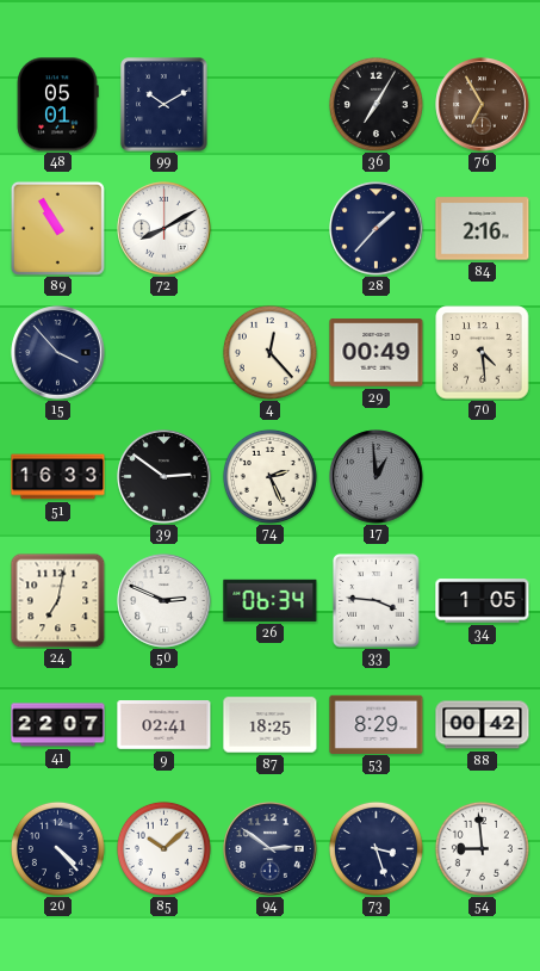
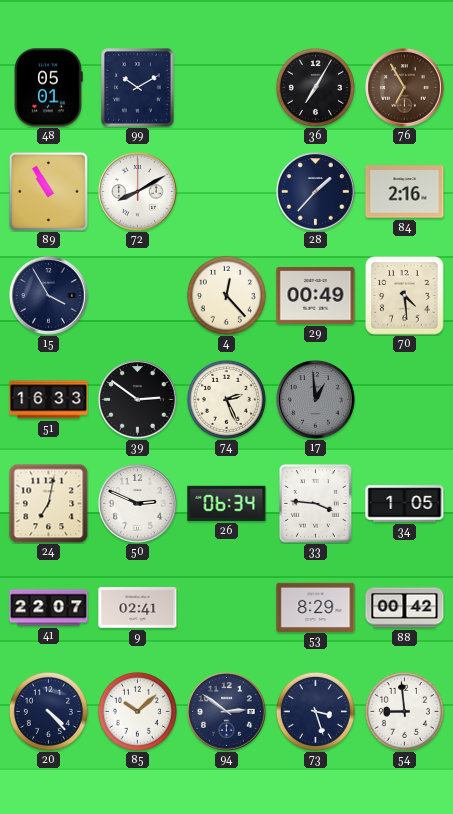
15: 3:53 -> 3:55
87: 18:25 -> none
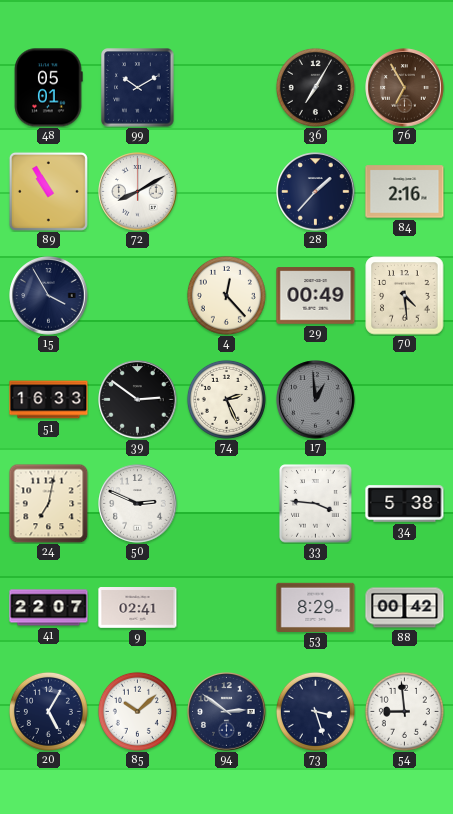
26: 06:34 -> none
34: 1:05 -> 5:38
20: 4:23 -> 5:05
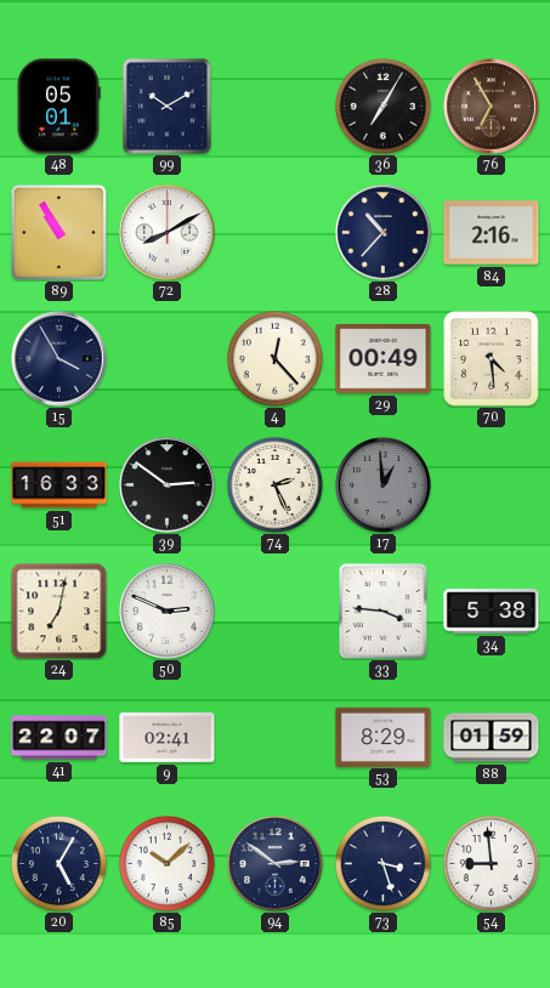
28: 1:37 -> 10:37
88: 00:42 -> 01:59
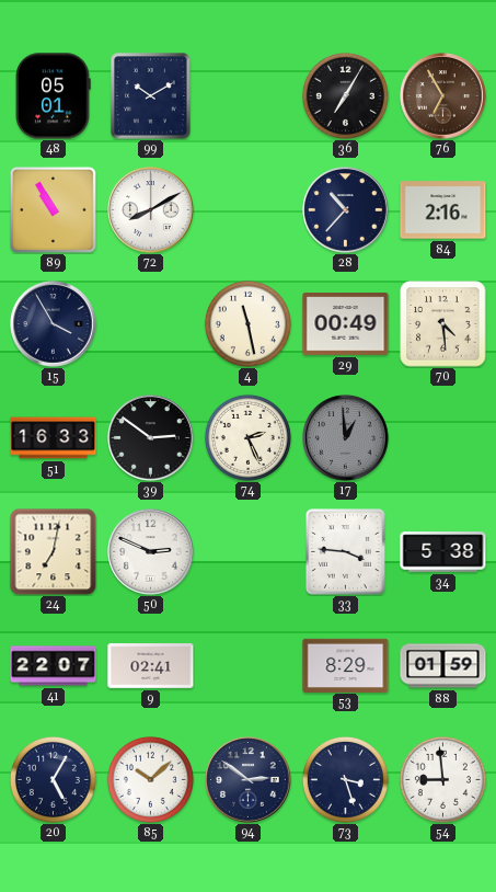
4: 12:23 -> 11:28
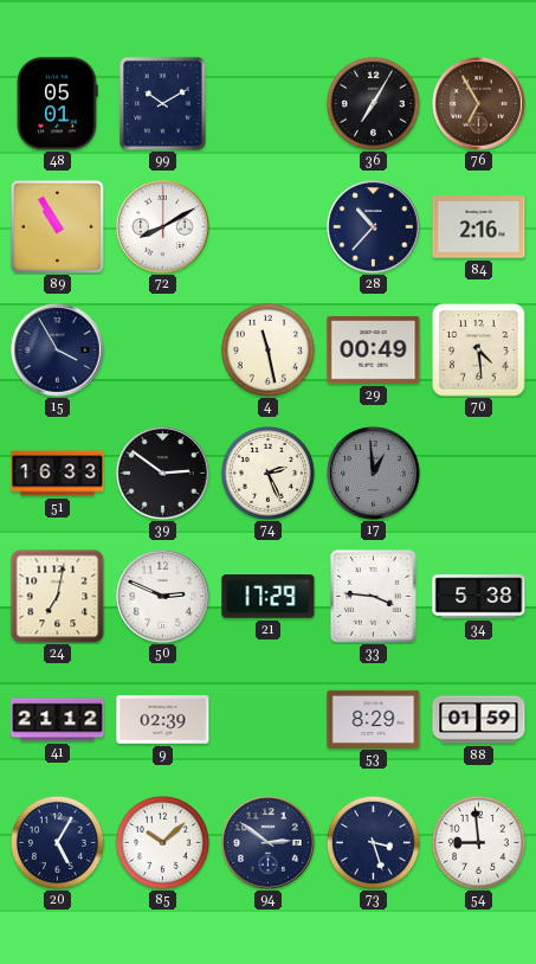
21: none -> 17:29
41: 22:07 -> 21:12
9: 02:41 -> 02:39
